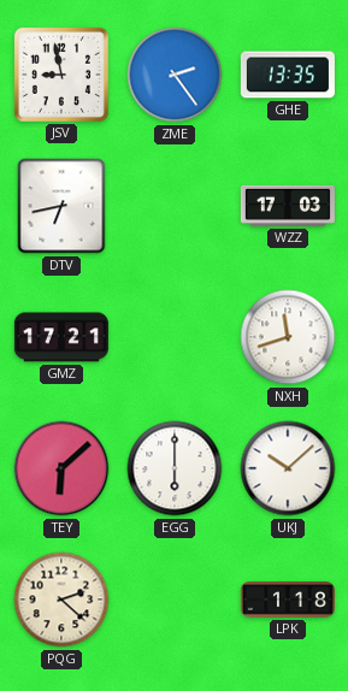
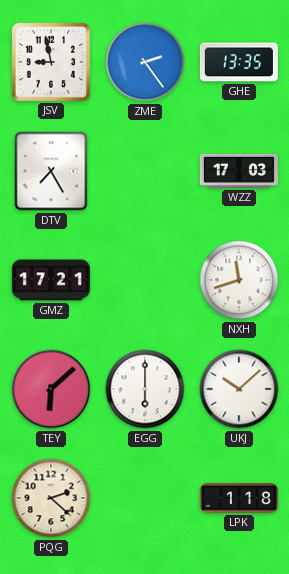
DTV: 6:43 -> 7:25
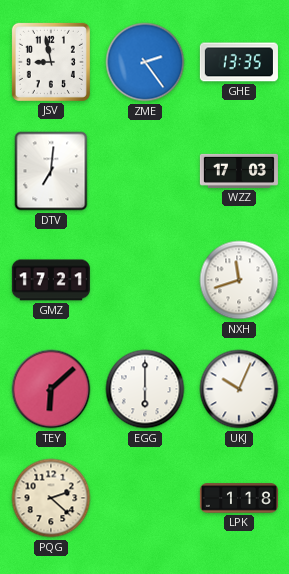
DTV: 7:25 -> 7:01
UKJ: 10:08 -> 10:04
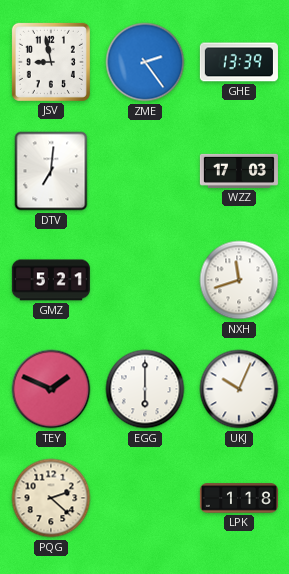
GHE: 13:35 -> 13:39
GMZ: 17:21 -> 5:21
TEY: 6:08 -> 1:49
